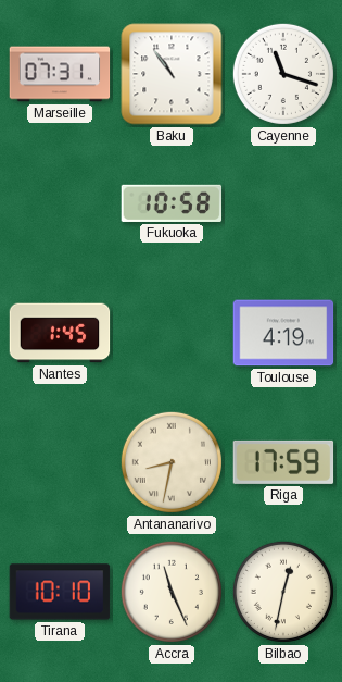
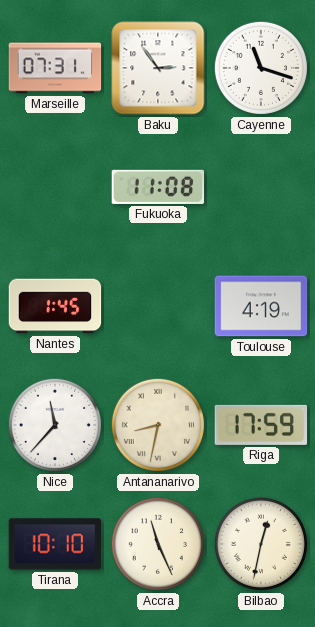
Baku: 10:54 -> 2:54
Fukuoka: 10:58 -> 11:08
Nice: none -> 11:37
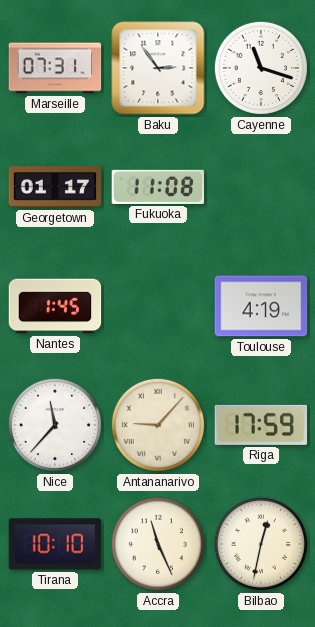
Georgetown: none -> 01:17
Antananarivo: 8:32 -> 9:07
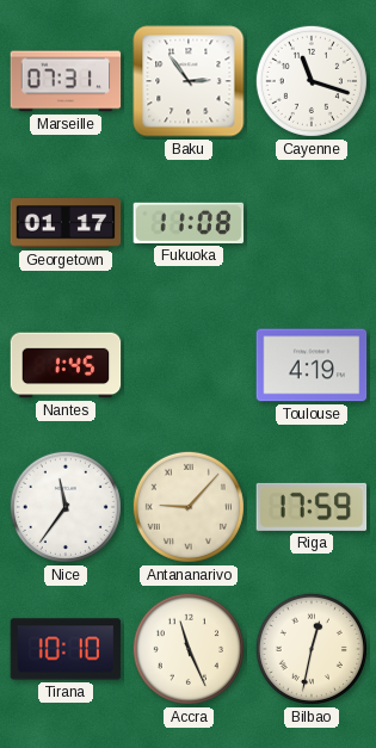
Nice: 11:37 -> 11:36
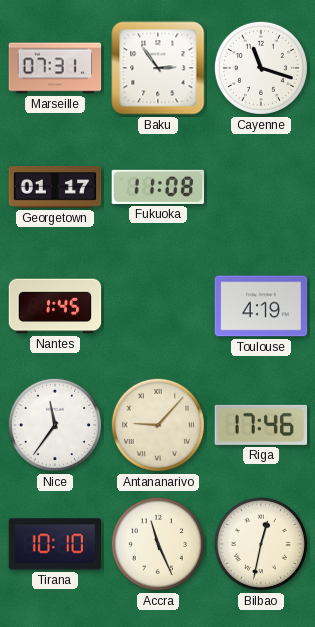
Riga: 17:59 -> 17:46
